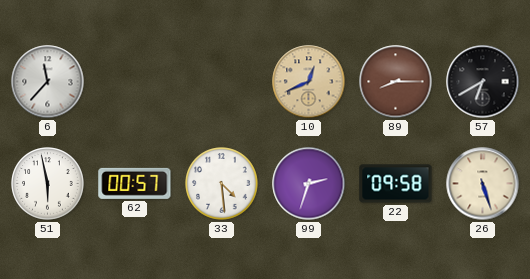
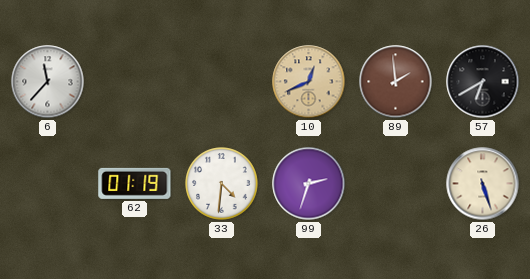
89: 8:15 -> 1:59
51: 5:58 -> none
62: 00:57 -> 01:19
33: 4:29 -> 4:31
22: 09:58 -> none
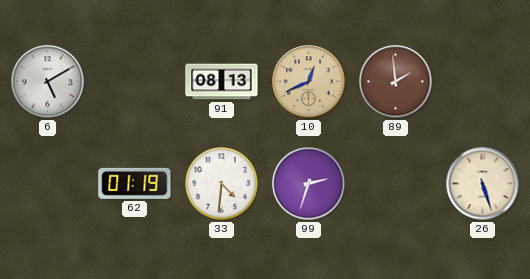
6: 11:37 -> 5:10
91: none -> 08:13
57: 6:40 -> none
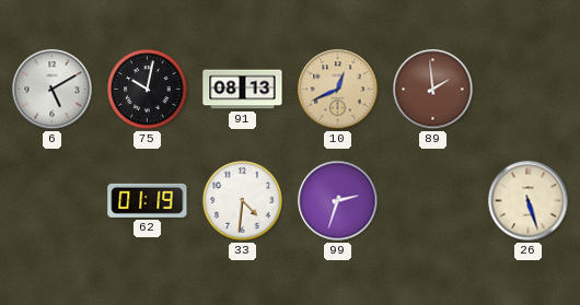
75: none -> 10:02
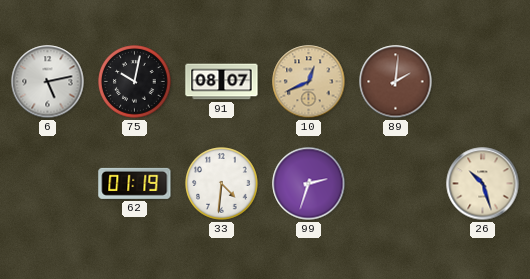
6: 5:10 -> 5:13
91: 08:13 -> 08:07
89: 1:59 -> 2:01
26: 5:27 -> 10:27
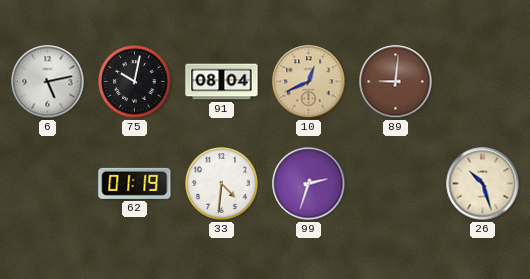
91: 08:07 -> 08:04
89: 2:01 -> 9:01
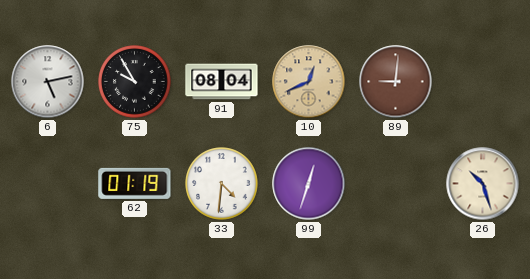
75: 10:02 -> 9:55
99: 2:33 -> 12:33
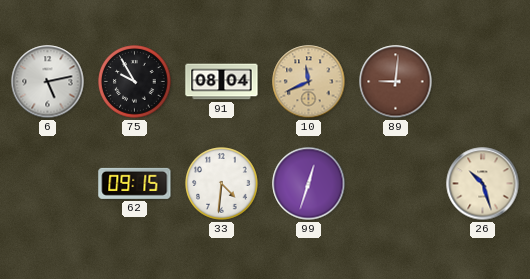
10: 12:41 -> 11:41
62: 01:19 -> 09:15
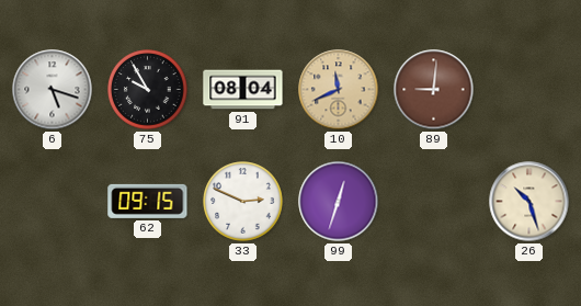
6: 5:13 -> 5:18
33: 4:31 -> 2:49
